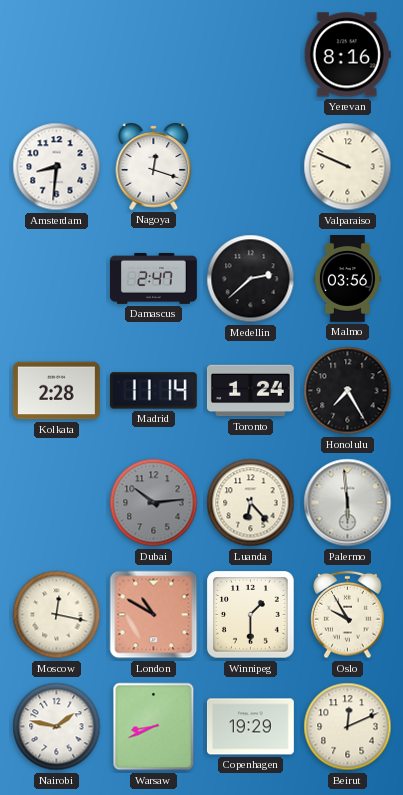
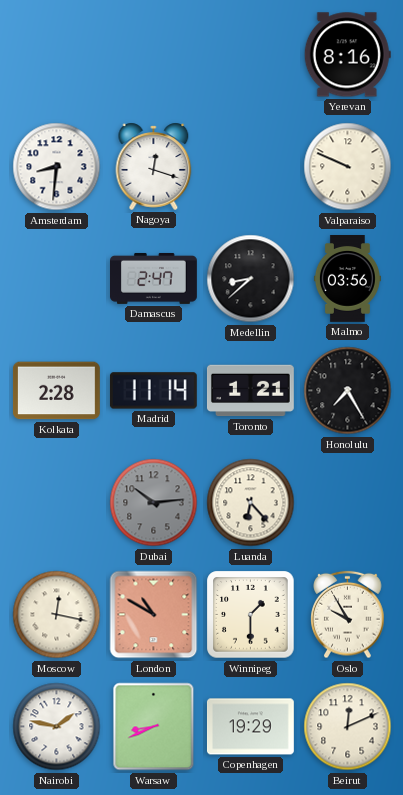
Medellin: 2:38 -> 8:38
Toronto: 1:24 -> 1:21
Palermo: 5:59 -> none
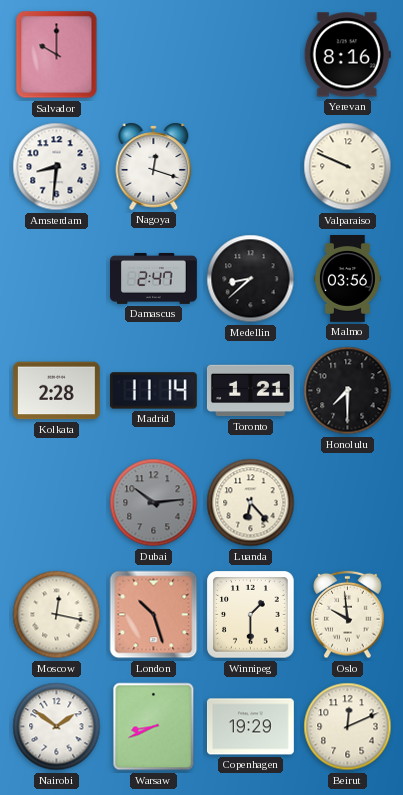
Salvador: none -> 10:00
Honolulu: 7:25 -> 7:30
London: 10:50 -> 10:27
Oslo: 9:55 -> 9:59
Nairobi: 1:47 -> 1:51
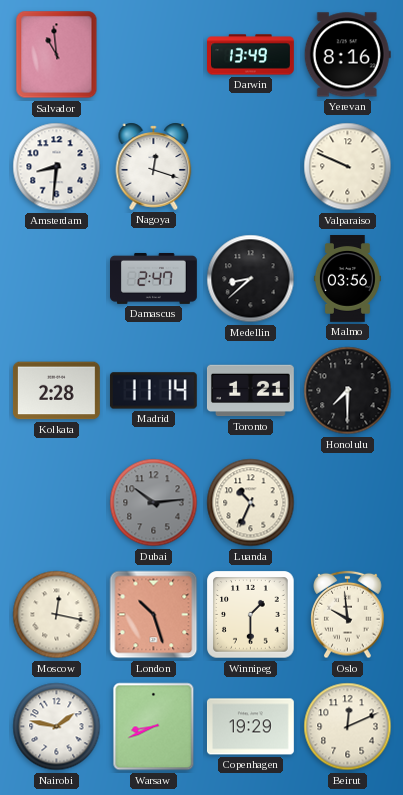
Salvador: 10:00 -> 10:59
Darwin: none -> 13:49
Luanda: 6:23 -> 10:34
Nairobi: 1:51 -> 1:47
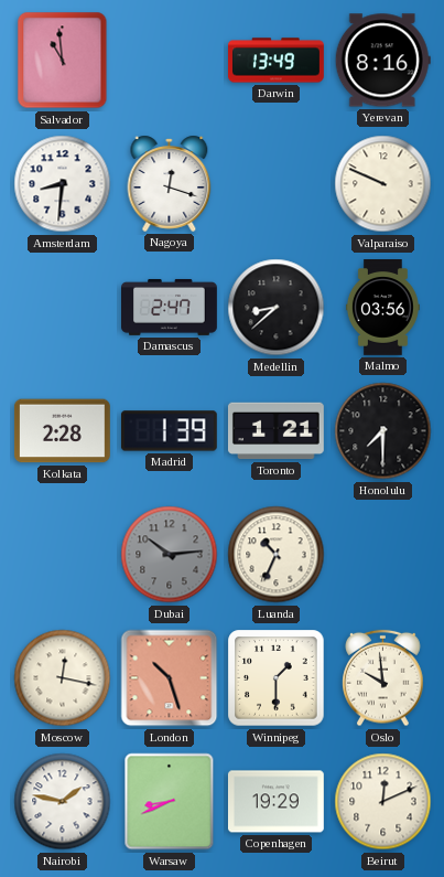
Madrid: 11:14 -> 1:39
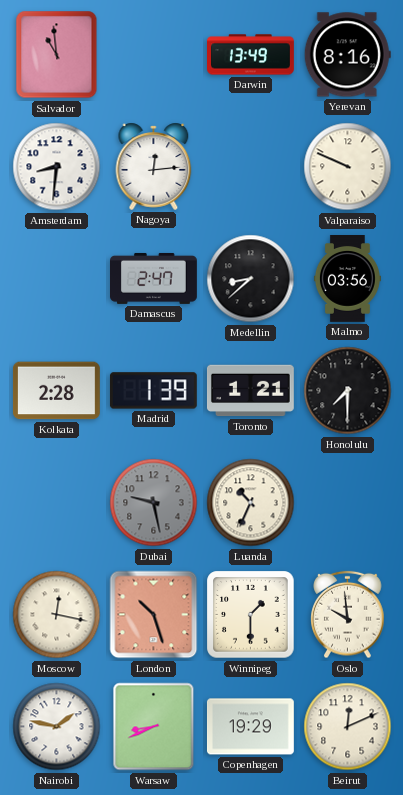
Nagoya: 12:18 -> 12:14
Dubai: 10:14 -> 9:28
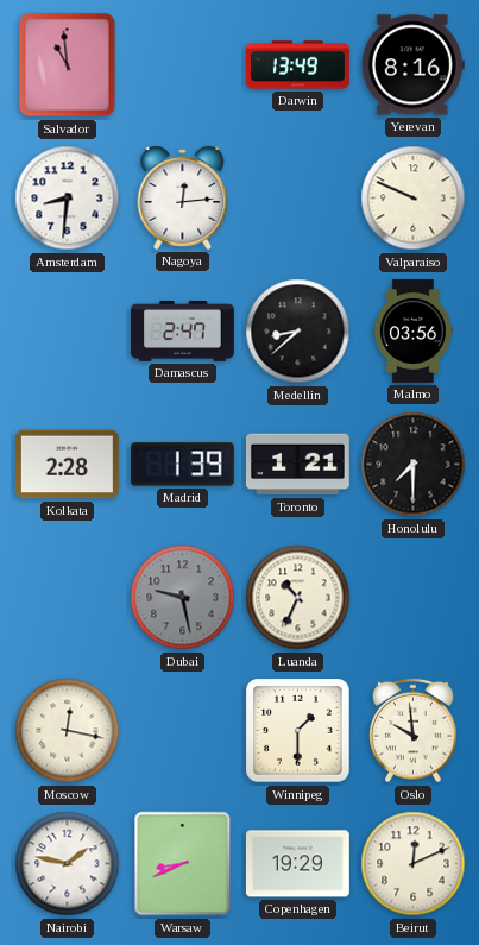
London: 10:27 -> none
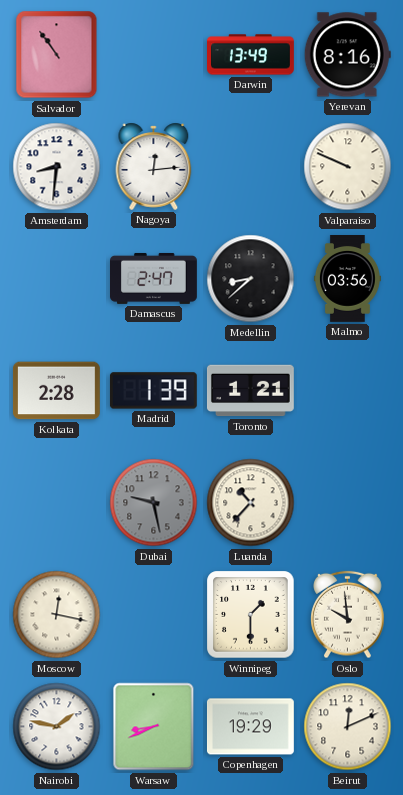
Salvador: 10:59 -> 10:54
Honolulu: 7:30 -> none
Luanda: 10:34 -> 10:37
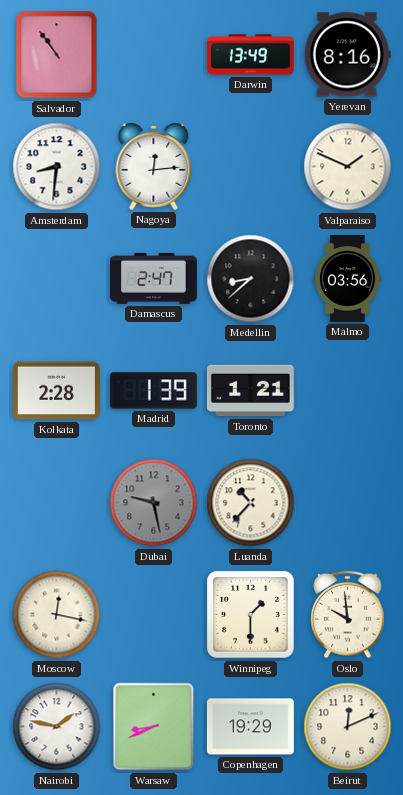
Valparaiso: 9:49 -> 1:49
